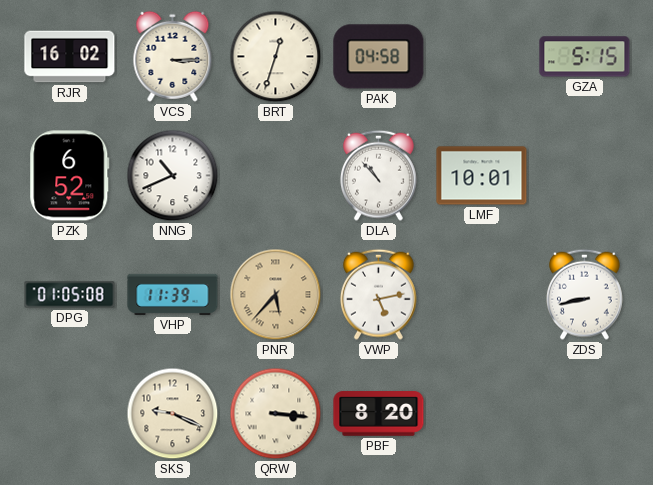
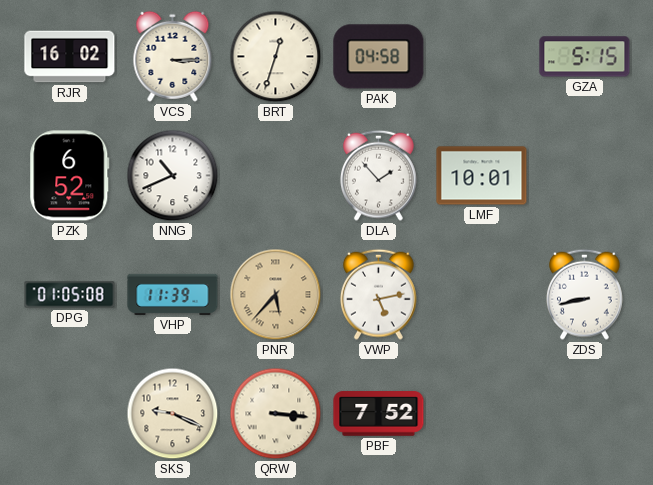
DLA: 10:53 -> 1:53
PBF: 8:20 -> 7:52
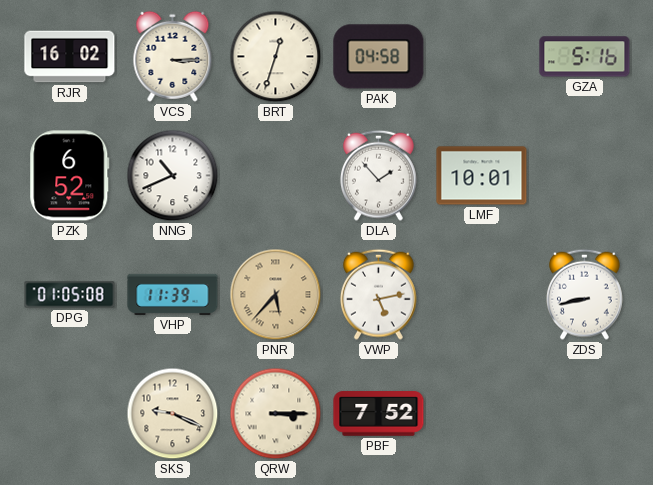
GZA: 5:15 -> 5:16
QRW: 3:16 -> 3:15
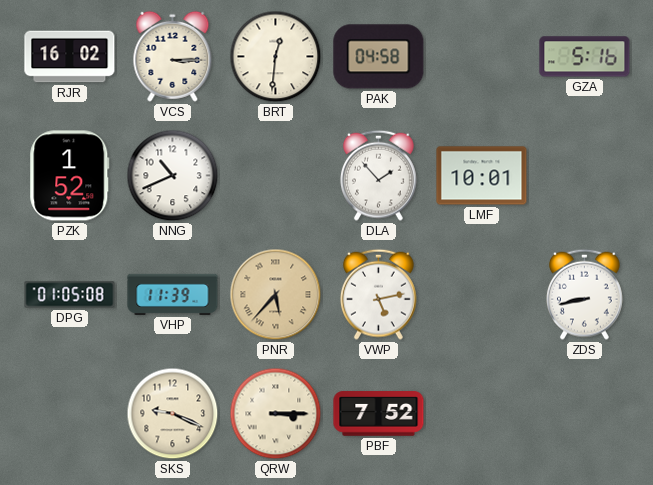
BRT: 12:33 -> 12:31
PZK: 6:52 -> 1:52
